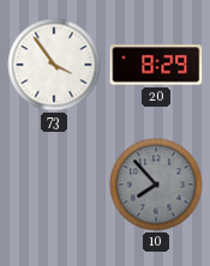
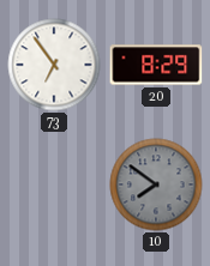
73: 3:54 -> 6:54
10: 7:53 -> 7:51
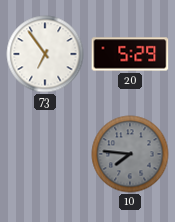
20: 8:29 -> 5:29
10: 7:51 -> 7:46
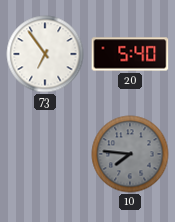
20: 5:29 -> 5:40
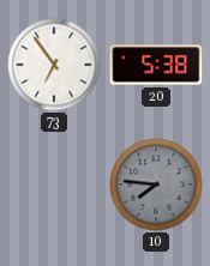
20: 5:40 -> 5:38
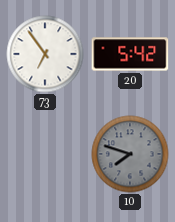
20: 5:38 -> 5:42
10: 7:46 -> 7:48
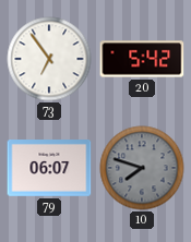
79: none -> 06:07
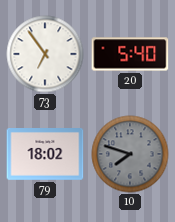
20: 5:42 -> 5:40
79: 06:07 -> 18:02
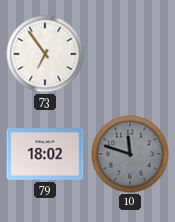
20: 5:40 -> none
10: 7:48 -> 11:48
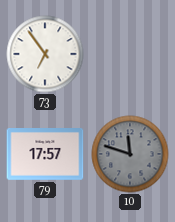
79: 18:02 -> 17:57
